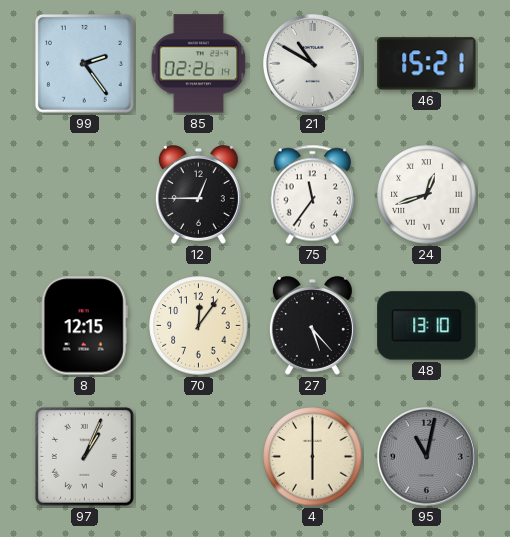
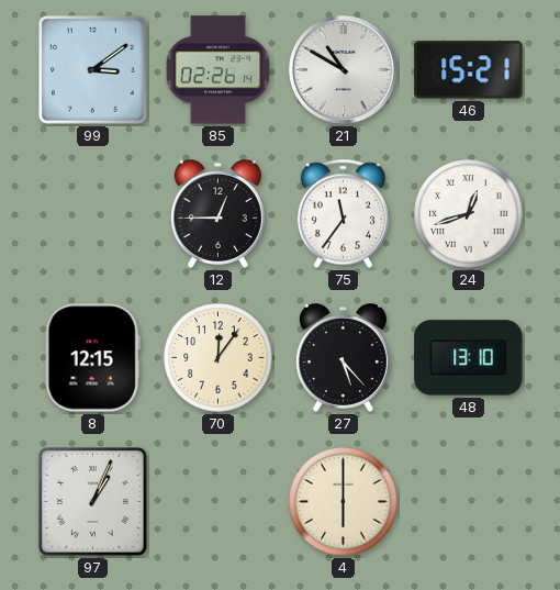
99: 2:24 -> 3:09
95: 11:02 -> none
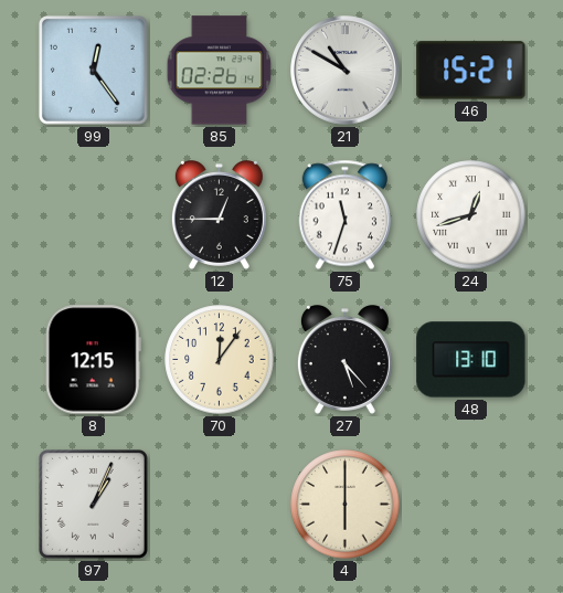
99: 3:09 -> 12:24
75: 11:36 -> 11:33
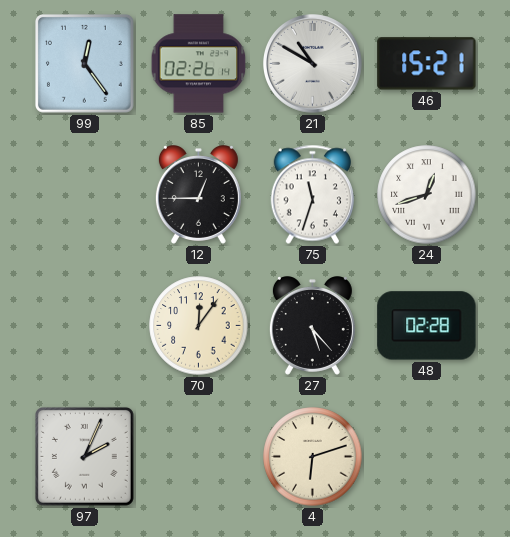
8: 12:15 -> none
48: 13:10 -> 02:28
97: 1:04 -> 2:04
4: 6:00 -> 6:12
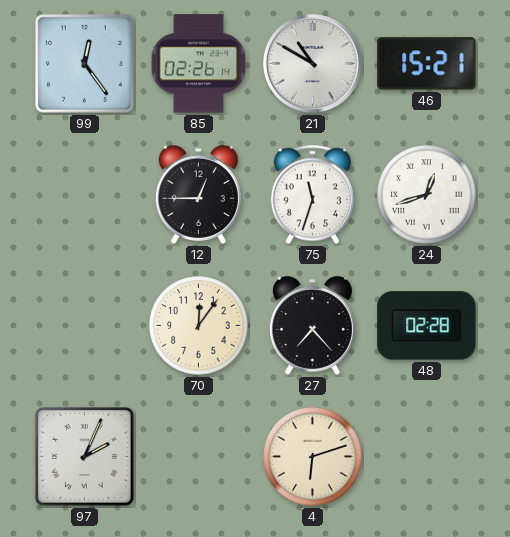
27: 5:23 -> 7:23
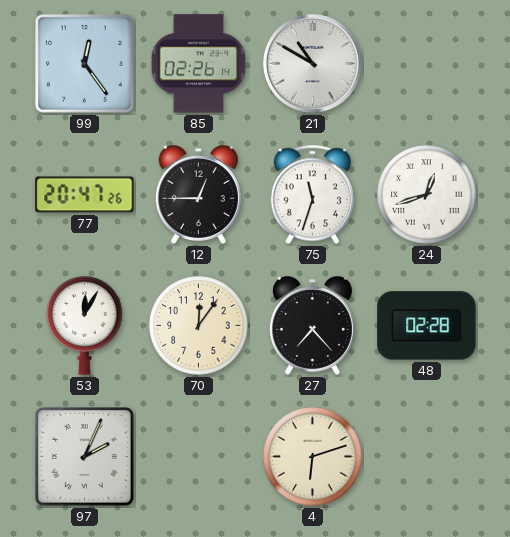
46: 15:21 -> none
77: none -> 20:47
53: none -> 12:05
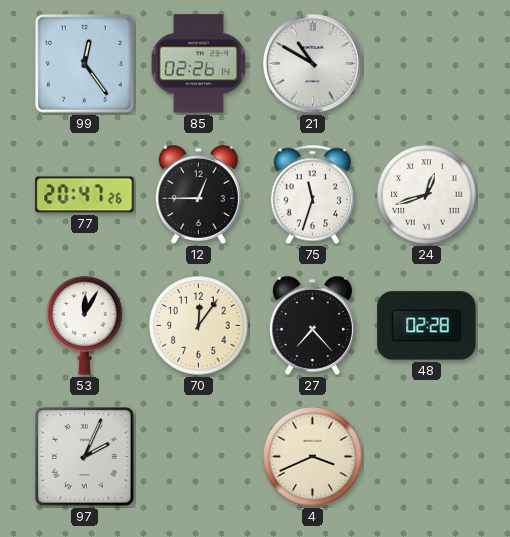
4: 6:12 -> 3:41
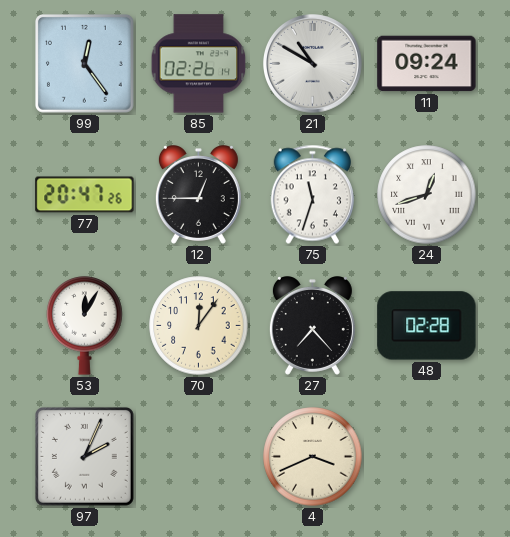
11: none -> 09:24
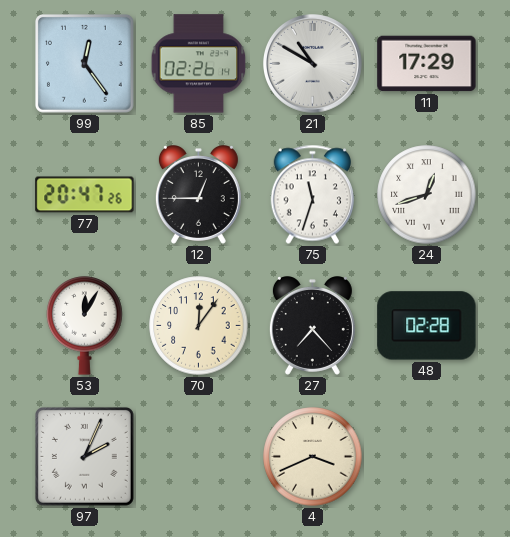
11: 09:24 -> 17:29
